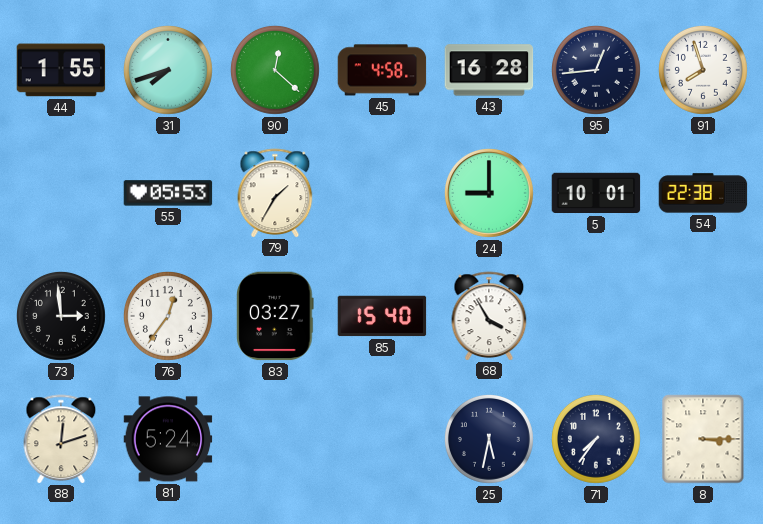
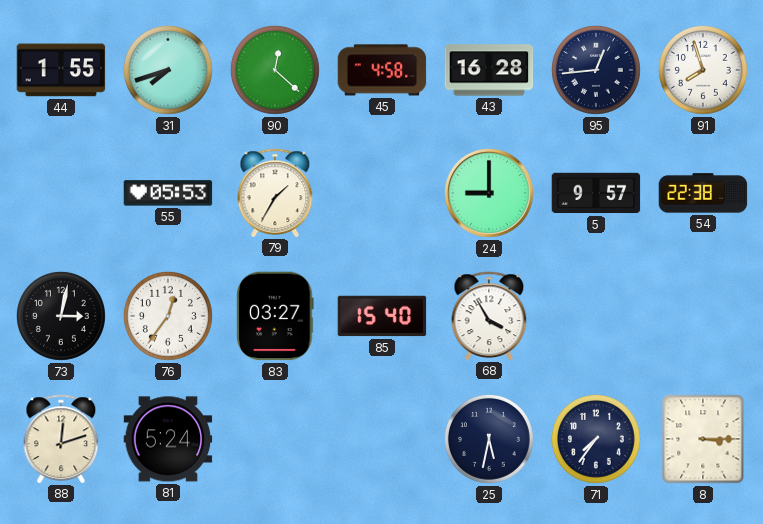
5: 10:01 -> 9:57
73: 2:59 -> 3:02
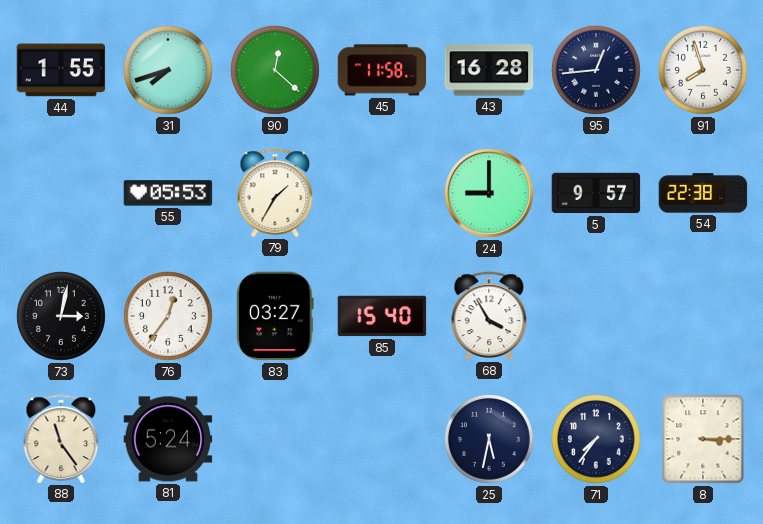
45: 4:58 -> 11:58
88: 12:12 -> 11:24
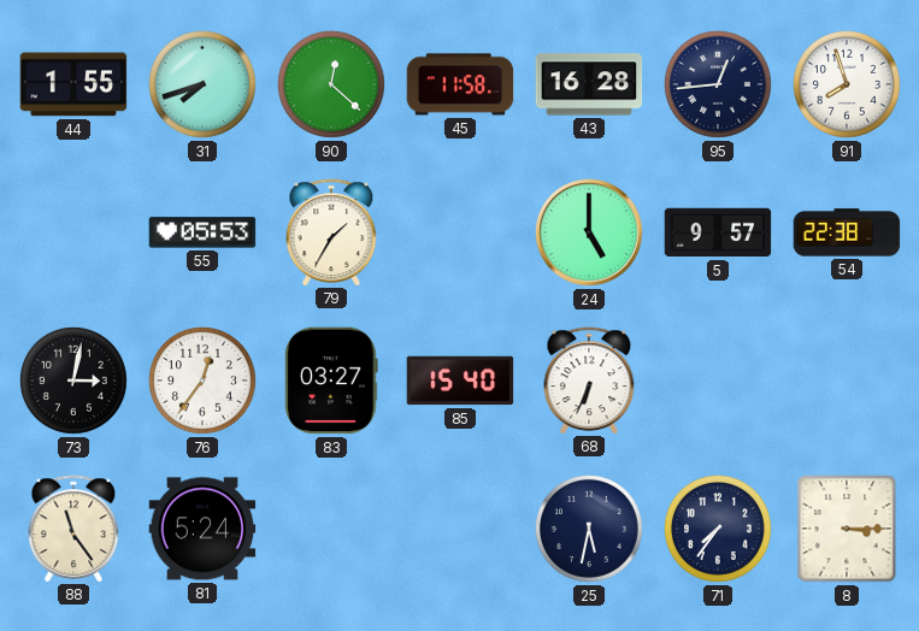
24: 9:00 -> 5:00
68: 3:55 -> 6:34
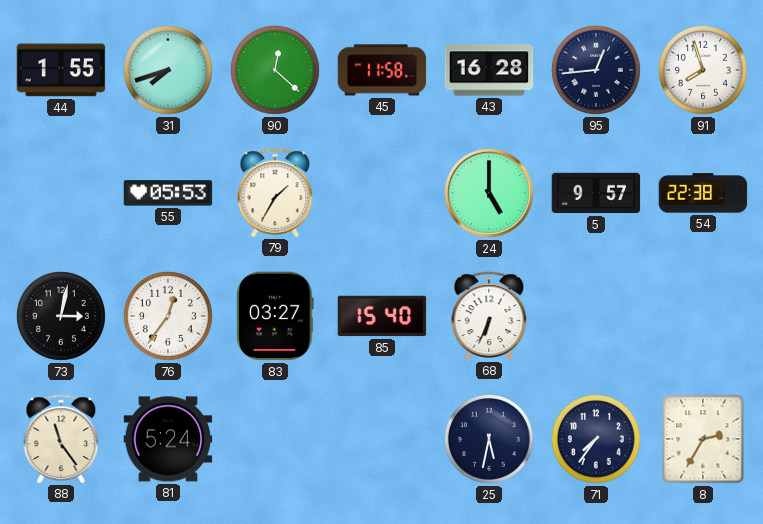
8: 3:15 -> 2:35
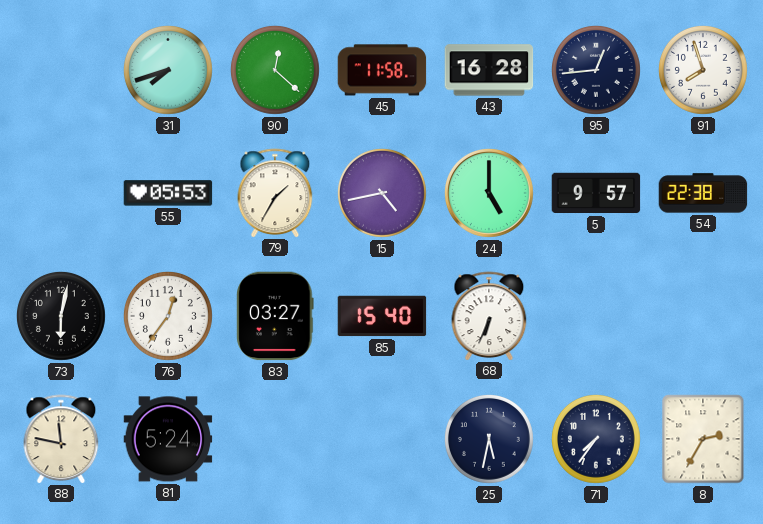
44: 1:55 -> none
15: none -> 4:43
73: 3:02 -> 6:02
88: 11:24 -> 11:47
